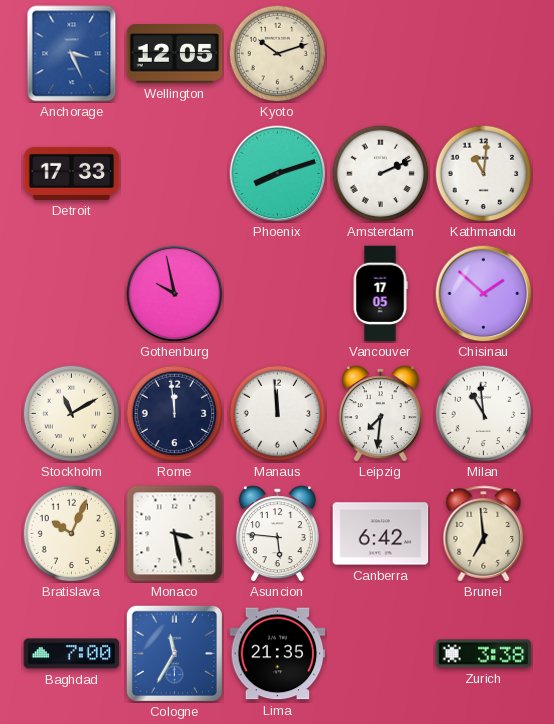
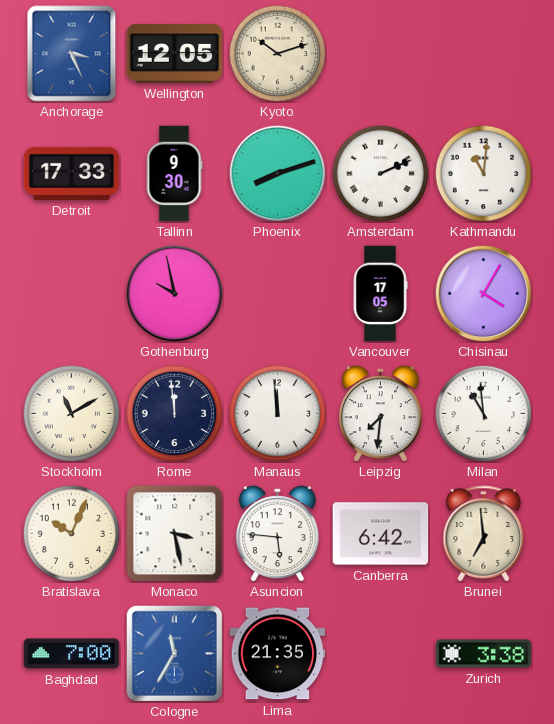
Tallinn: none -> 9:30
Chisinau: 1:52 -> 4:05
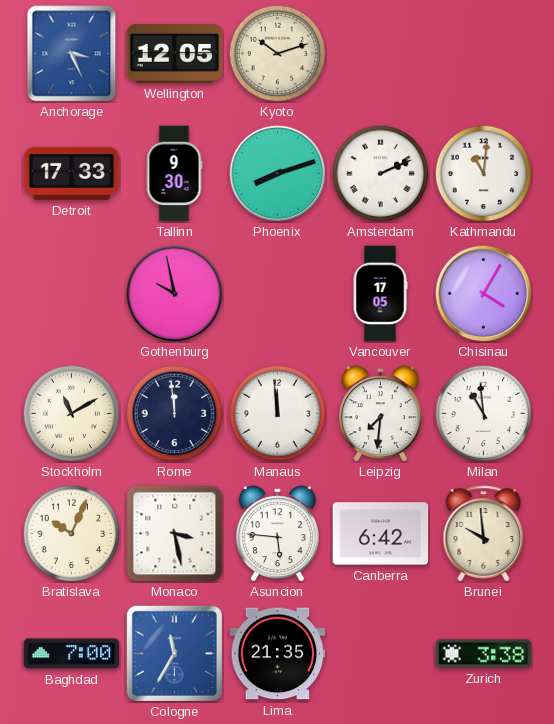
Brunei: 6:59 -> 9:59
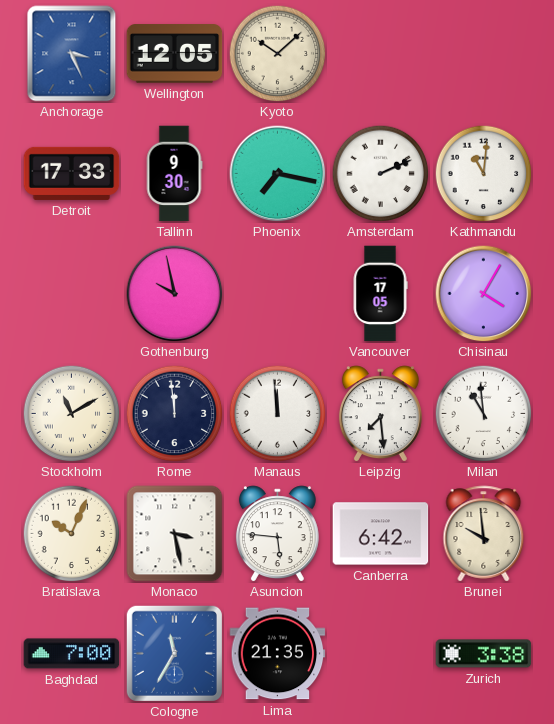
Kyoto: 10:12 -> 10:08
Phoenix: 8:12 -> 7:17
Leipzig: 7:31 -> 7:29
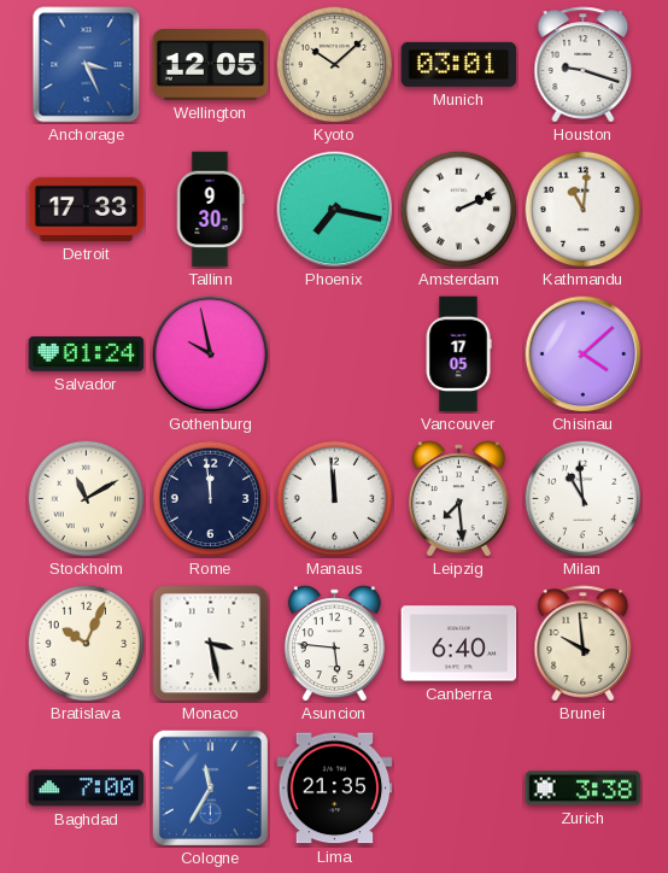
Munich: none -> 03:01
Houston: none -> 9:18
Salvador: none -> 01:24
Chisinau: 4:05 -> 4:08
Canberra: 6:42 -> 6:40
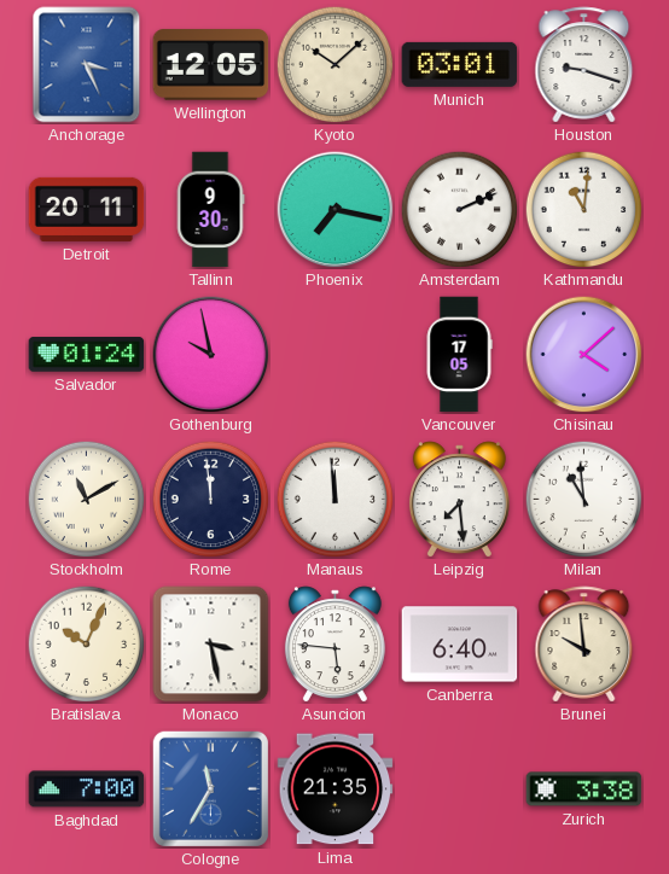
Detroit: 17:33 -> 20:11
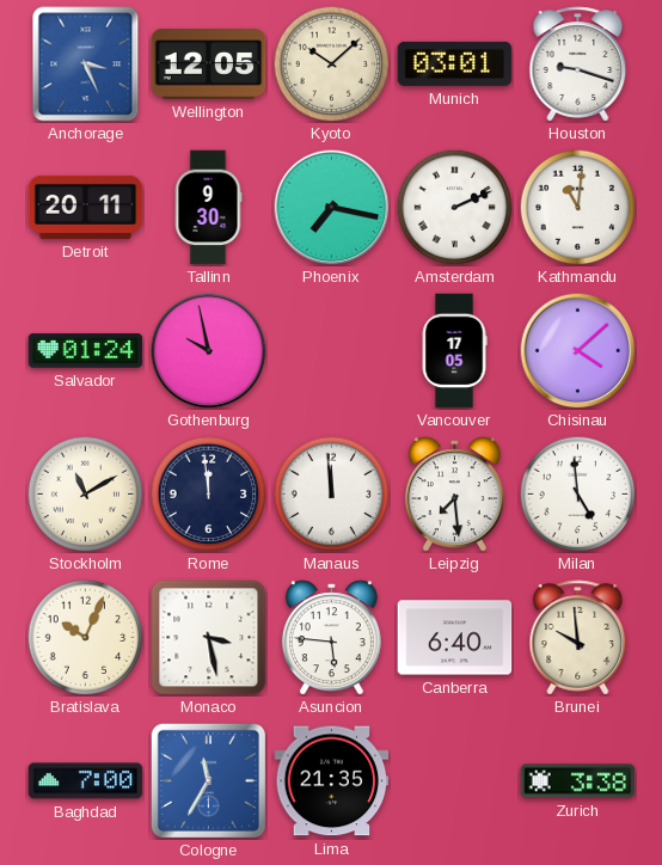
Milan: 10:59 -> 4:59
